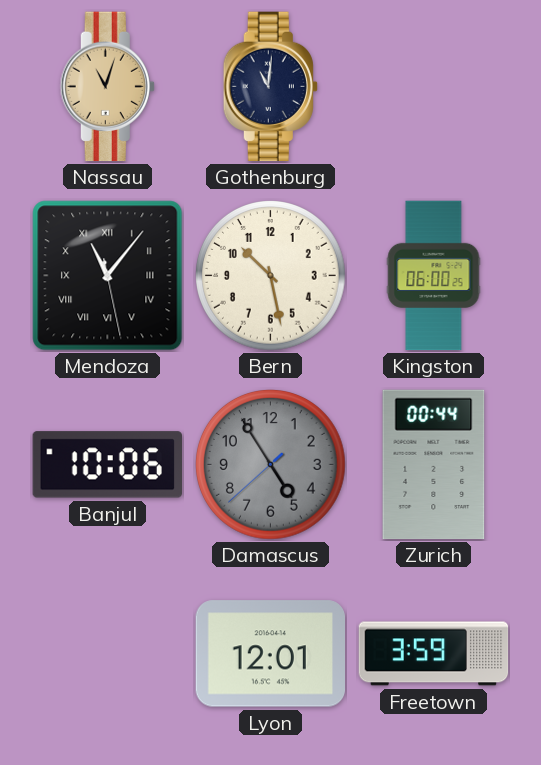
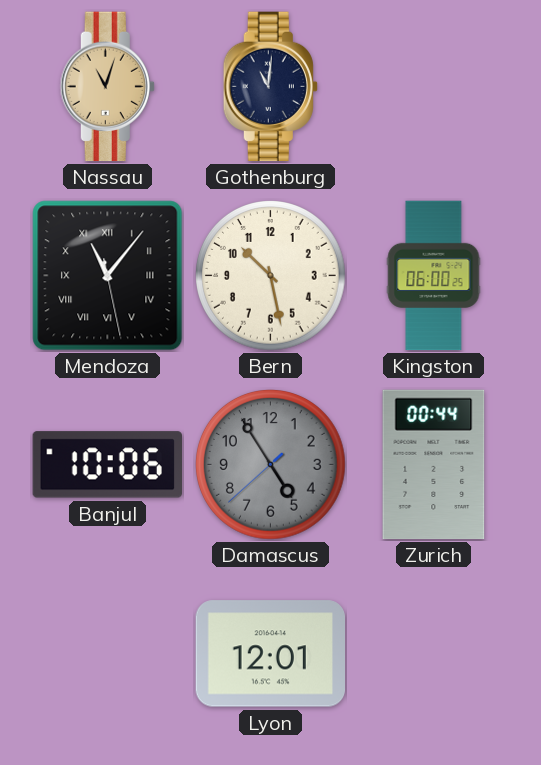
Freetown: 3:59 -> none
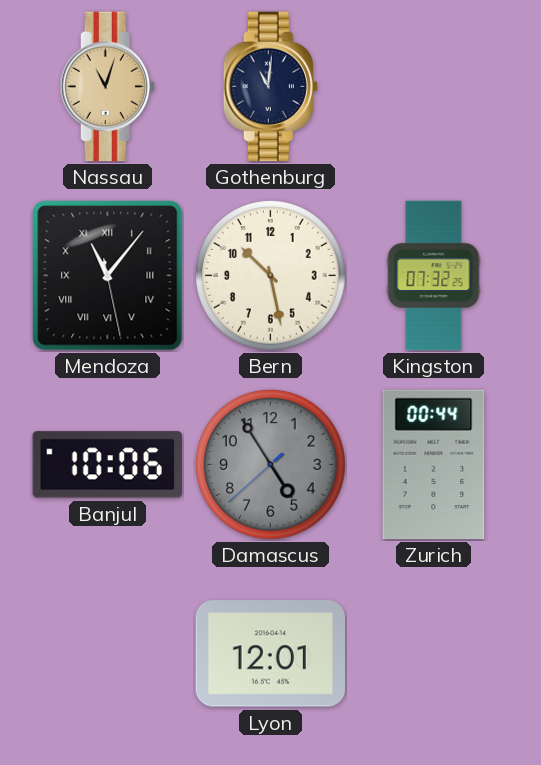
Kingston: 06:00 -> 07:32
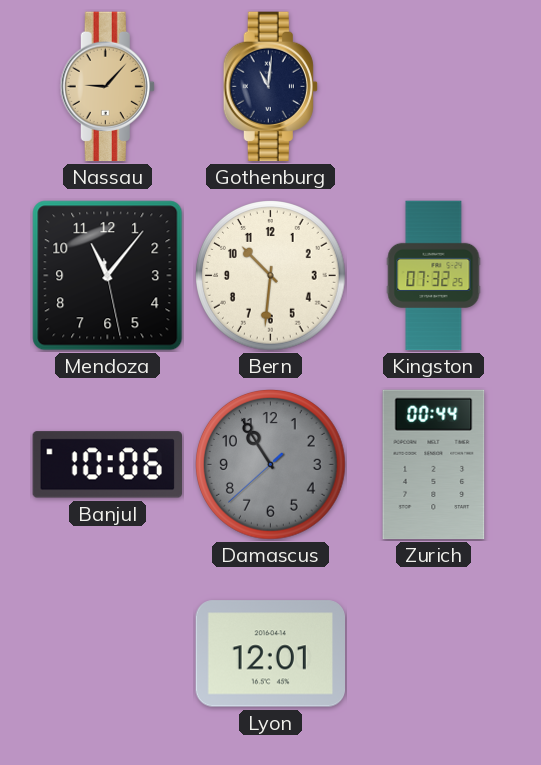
Nassau: 11:03 -> 9:07
Mendoza numerals: Roman -> Arabic
Bern: 10:28 -> 10:31
Damascus: 4:54 -> 10:54
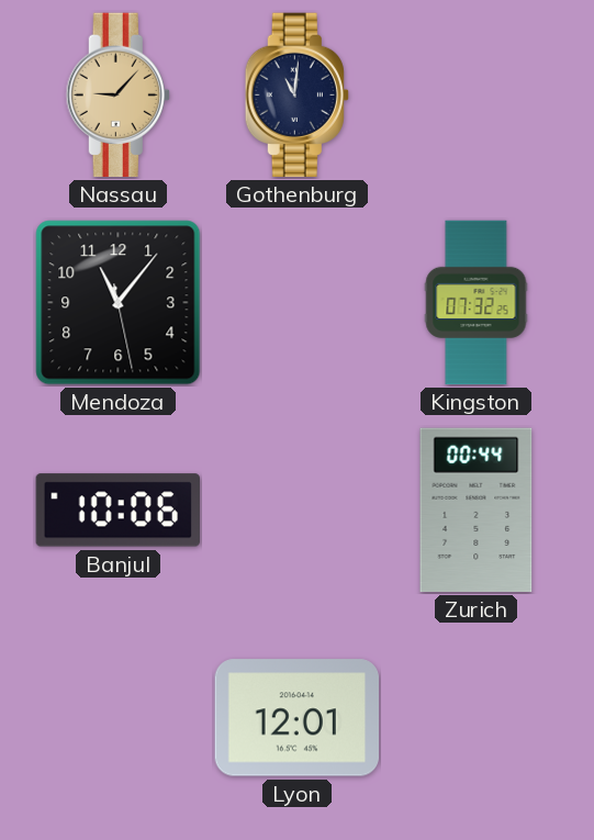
Bern: 10:31 -> none
Damascus: 10:54 -> none
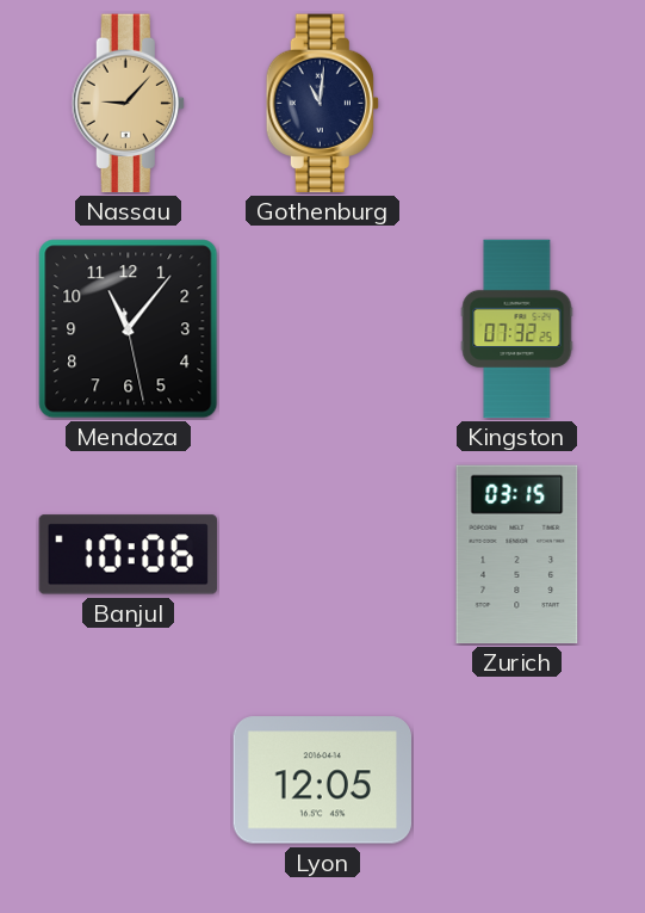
Zurich: 00:44 -> 03:15
Lyon: 12:01 -> 12:05
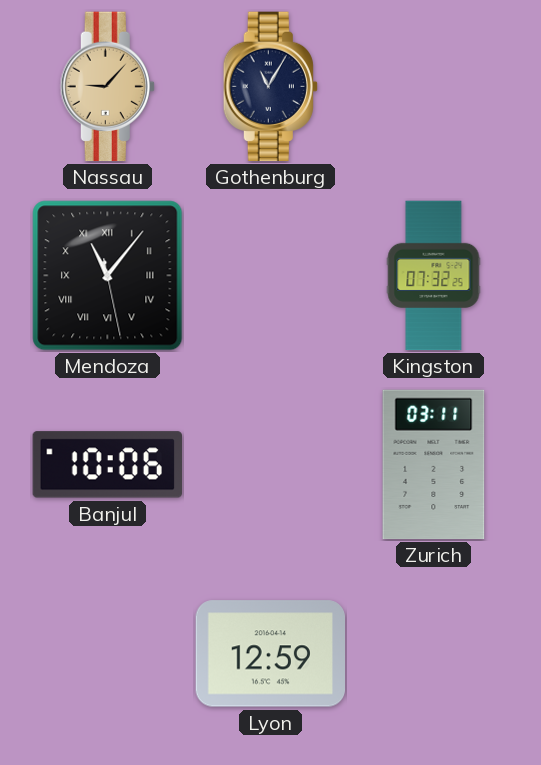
Gothenburg: 11:01 -> 11:05
Mendoza numerals: Arabic -> Roman
Zurich: 03:15 -> 03:11
Lyon: 12:05 -> 12:59
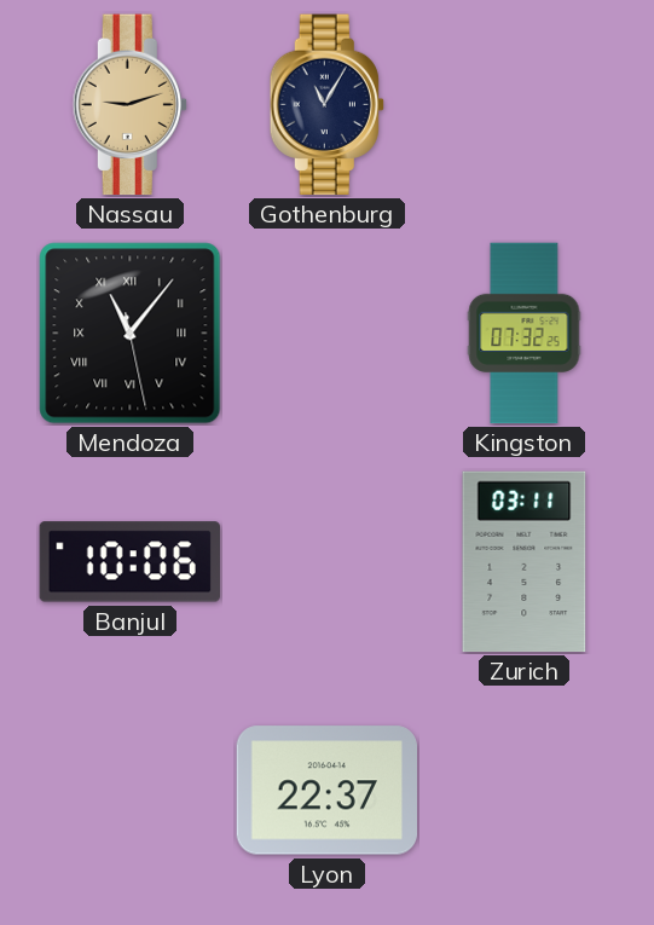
Nassau: 9:07 -> 9:12
Lyon: 12:59 -> 22:37
